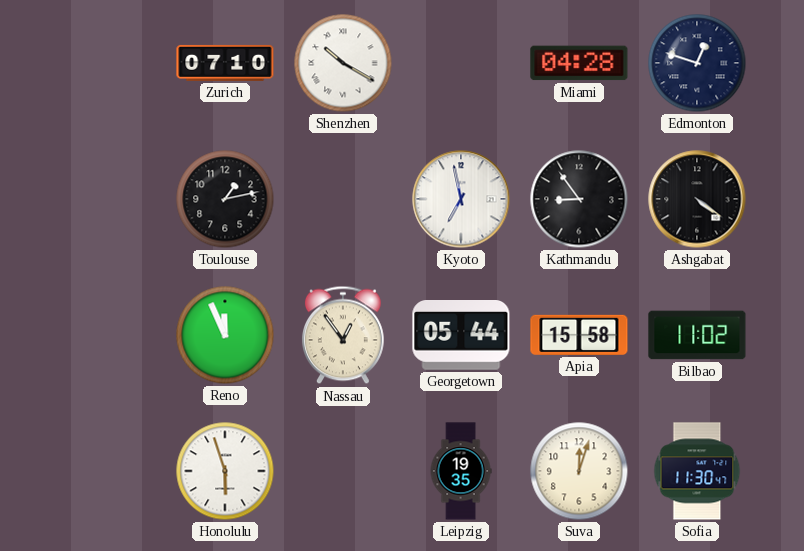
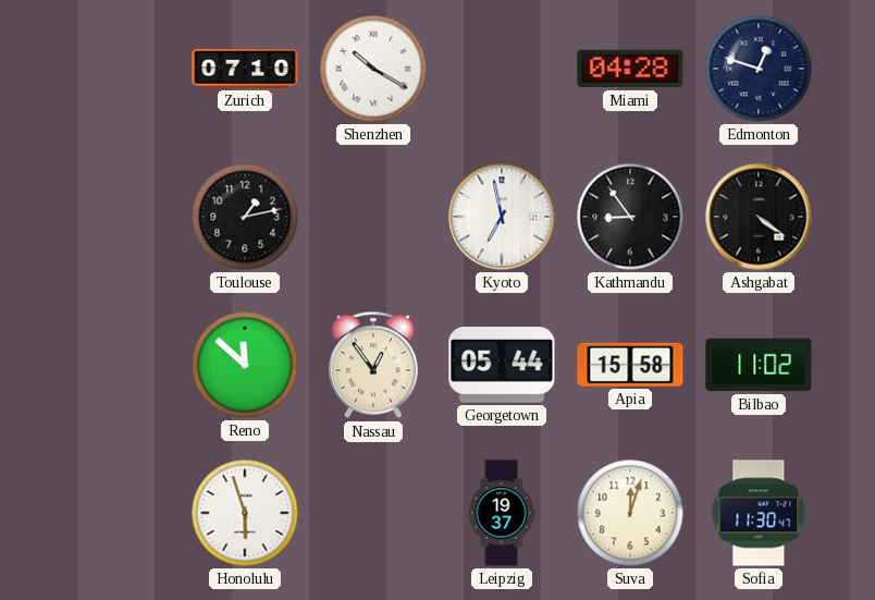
Reno: 11:56 -> 11:52
Leipzig: 19:35 -> 19:37
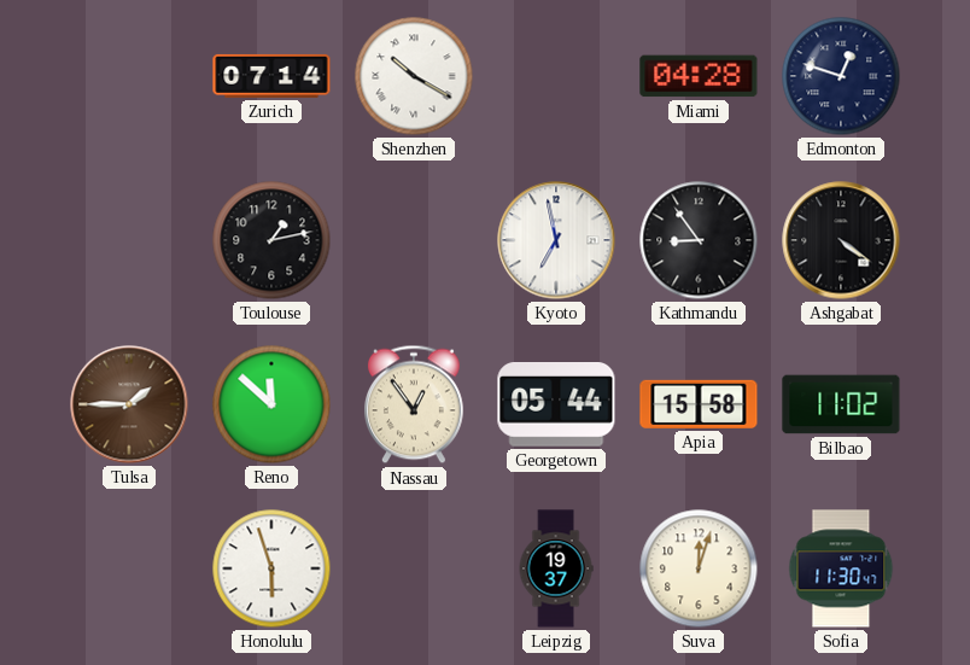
Zurich: 07:10 -> 07:14
Tulsa: none -> 1:45
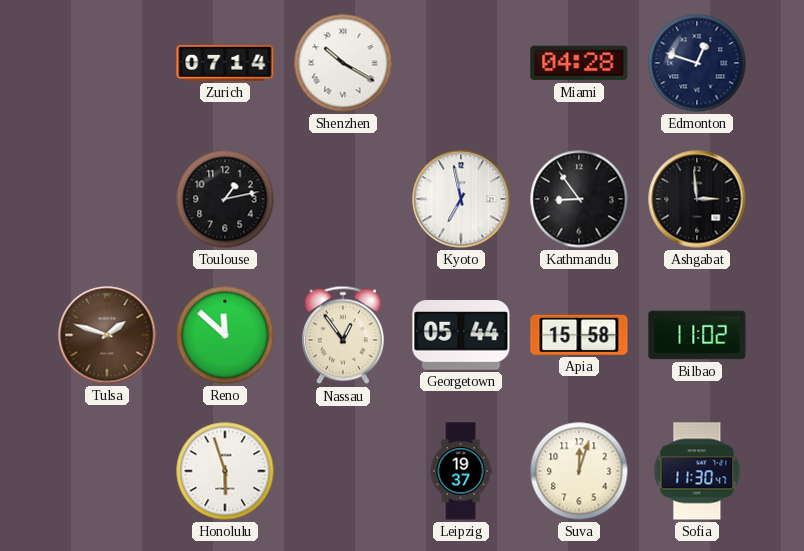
Ashgabat: 4:21 -> 2:59
Tulsa: 1:45 -> 1:48
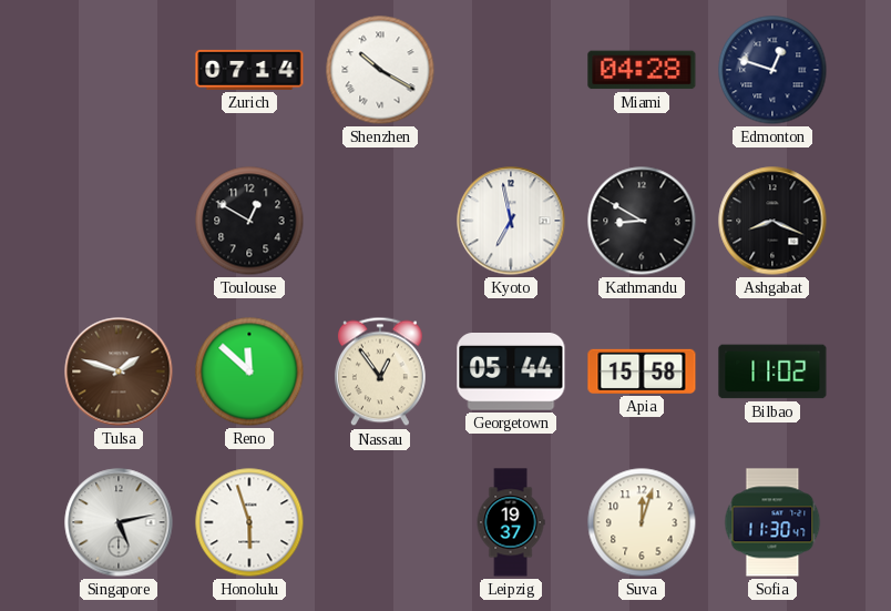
Toulouse: 1:13 -> 12:50
Kathmandu: 8:54 -> 8:50
Ashgabat: 2:59 -> 8:19
Singapore: none -> 5:13
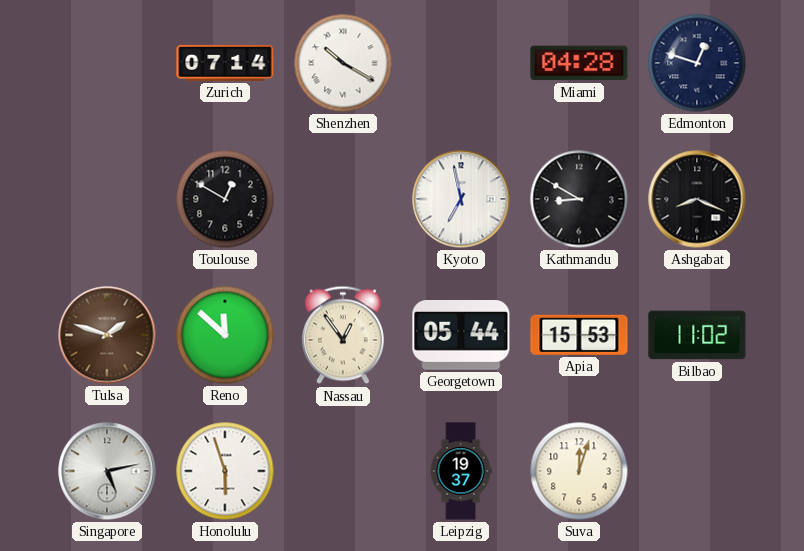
Apia: 15:58 -> 15:53
Sofia: 11:30 -> none
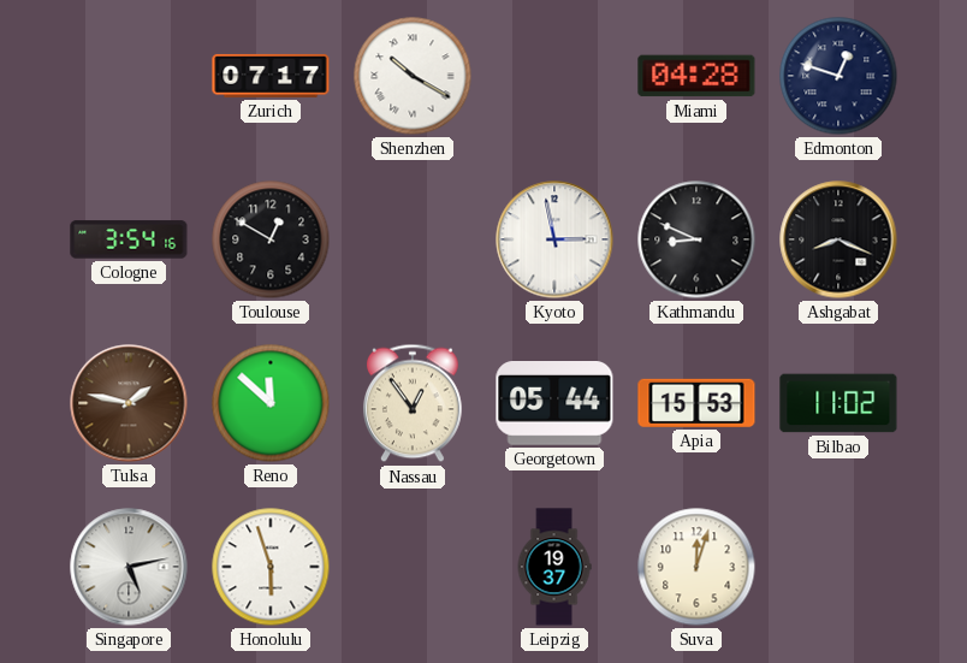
Zurich: 07:14 -> 07:17
Cologne: none -> 3:54
Kyoto: 6:58 -> 2:58
Kathmandu: 8:50 -> 8:49
Tulsa: 1:48 -> 1:47
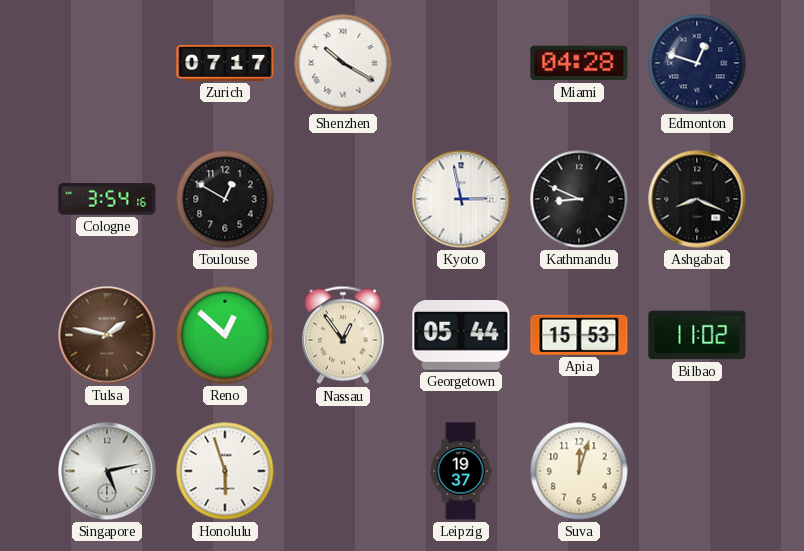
Reno: 11:52 -> 12:52
